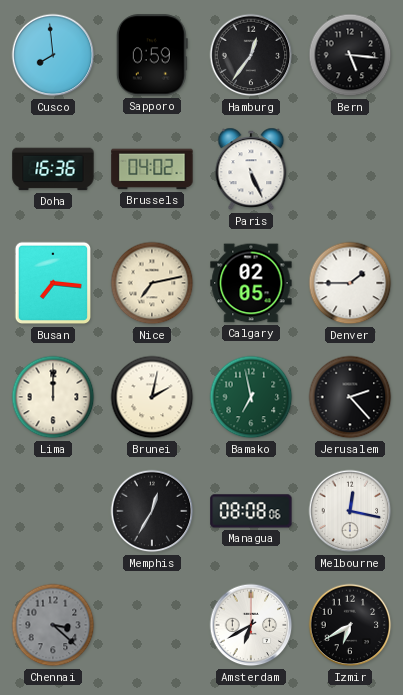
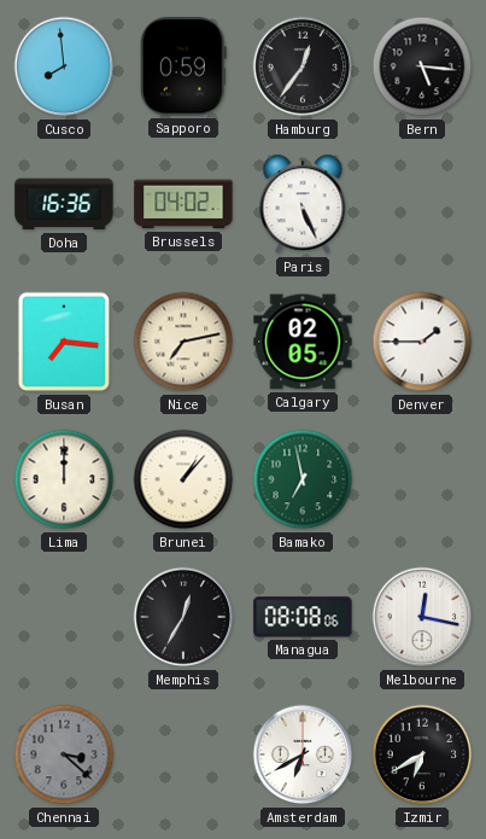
Brunei: 2:02 -> 1:07
Jerusalem: 2:23 -> none
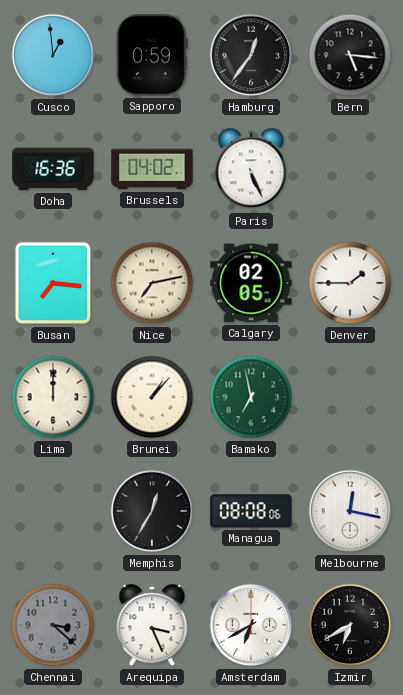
Cusco: 7:59 -> 12:59
Arequipa: none -> 3:26
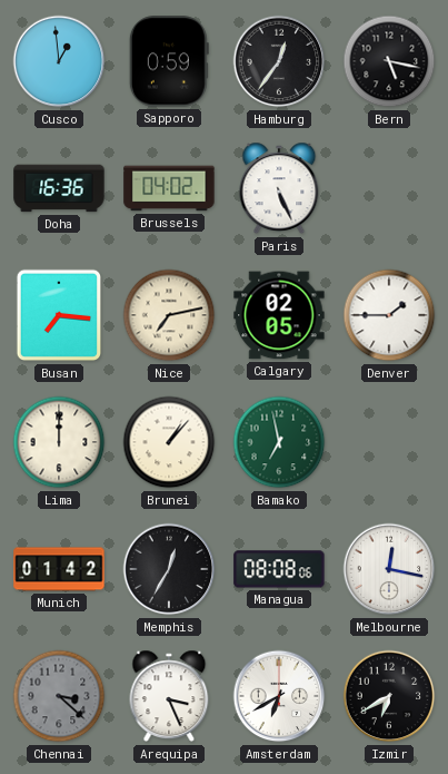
Bern: 5:16 -> 5:17
Munich: none -> 01:42
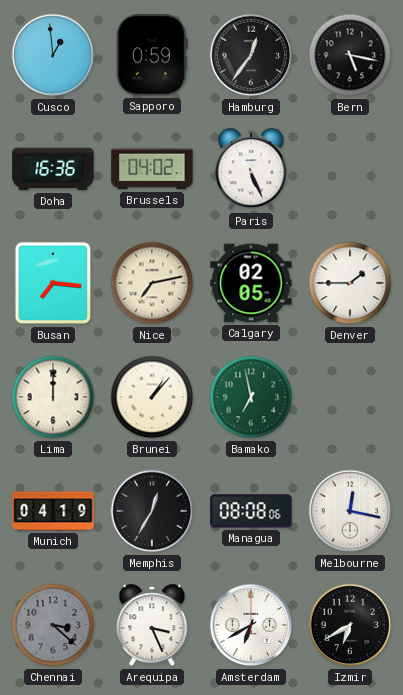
Munich: 01:42 -> 04:19
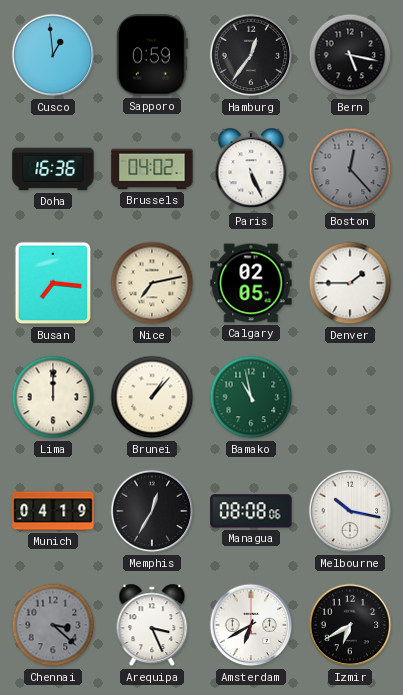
Boston: none -> 12:23
Bamako: 6:58 -> 10:58
Melbourne: 12:17 -> 10:17
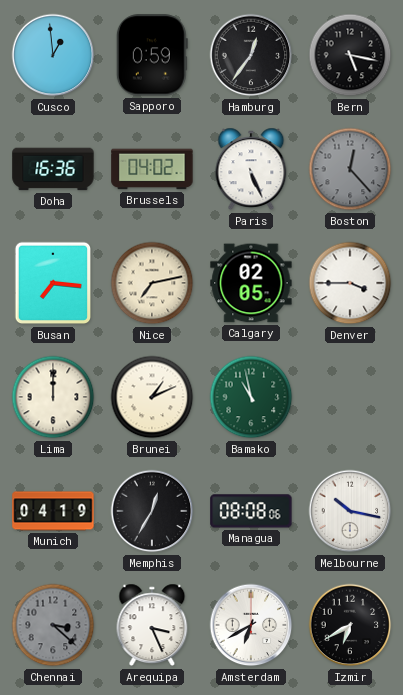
Denver: 1:45 -> 3:45
Brunei: 1:07 -> 1:11
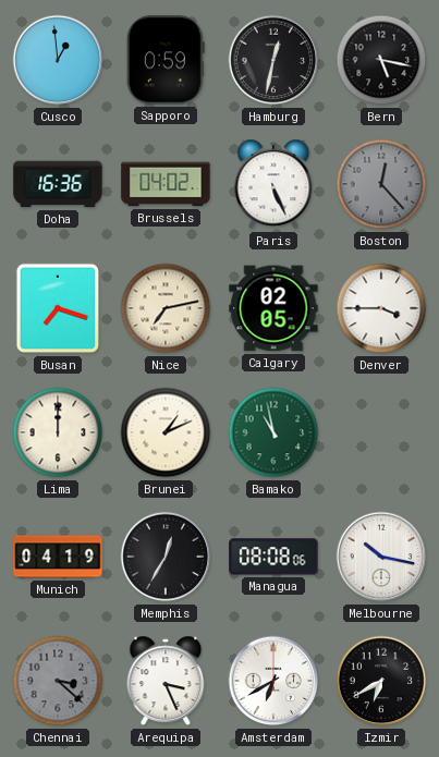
Hamburg: 12:36 -> 12:32
Busan: 7:16 -> 7:18
